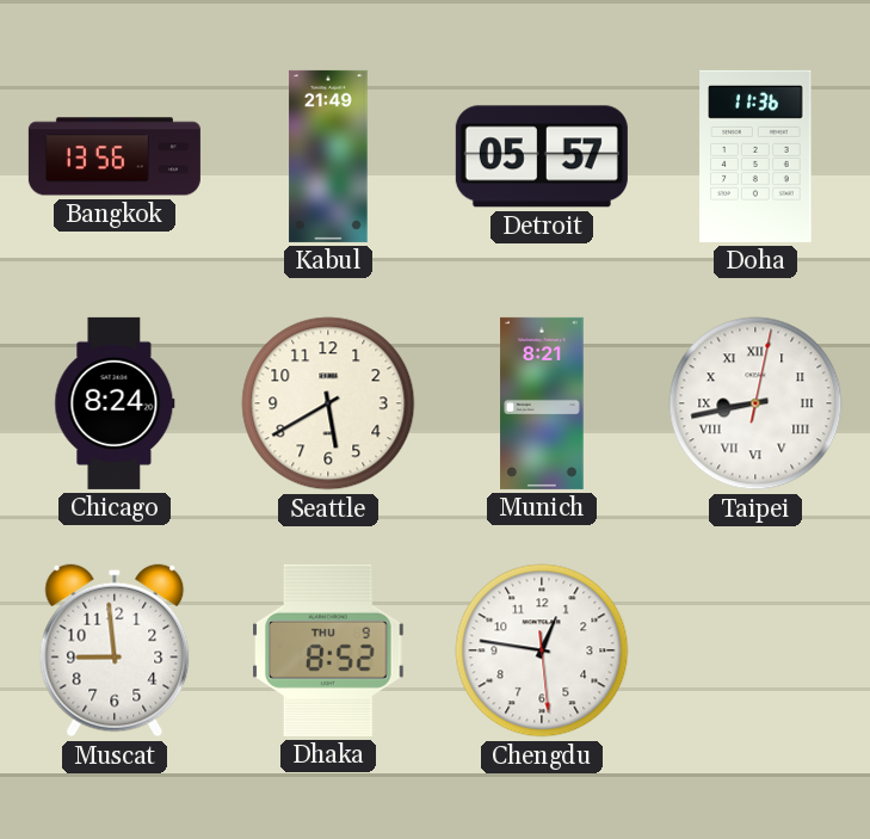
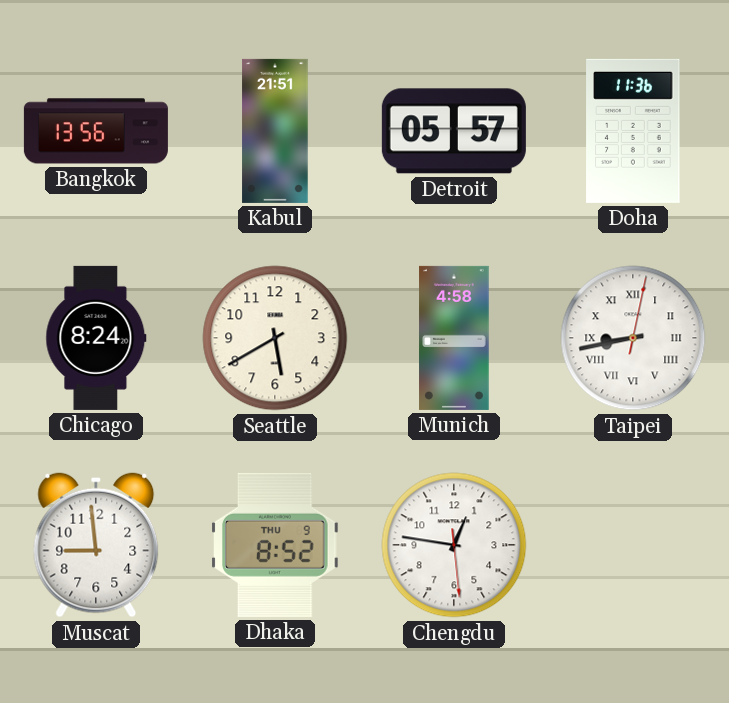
Kabul: 21:49 -> 21:51
Munich: 8:21 -> 4:58
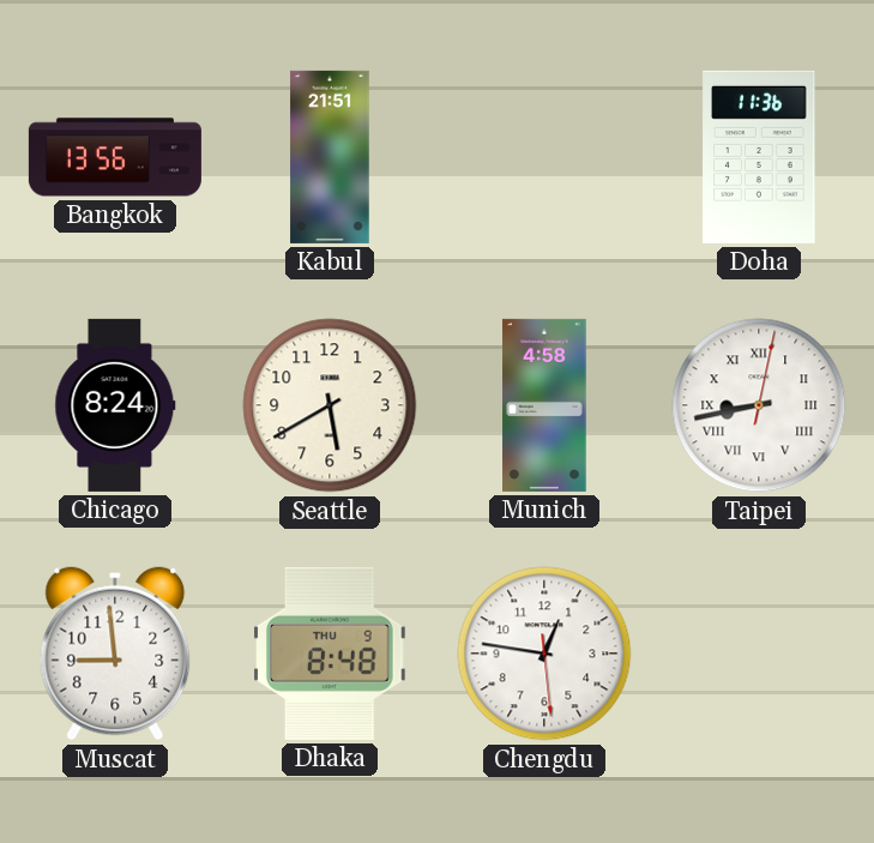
Detroit: 05:57 -> none
Dhaka: 8:52 -> 8:48
